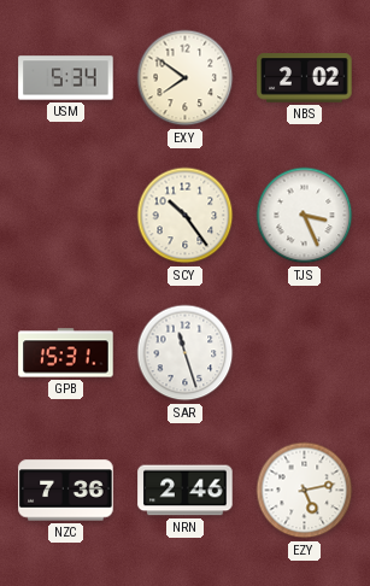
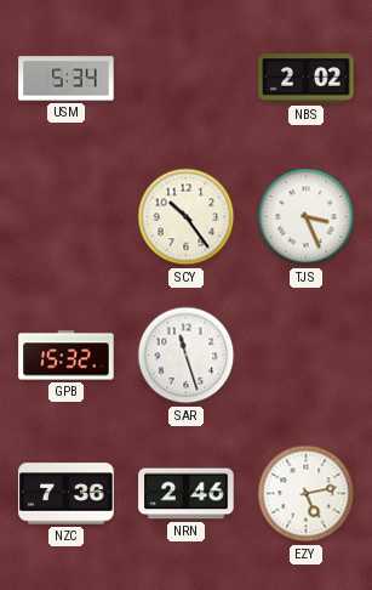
EXY: 7:51 -> none
GPB: 15:31 -> 15:32
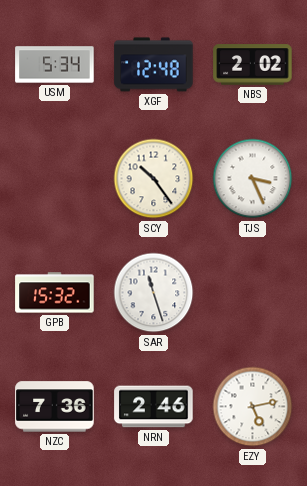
XGF: none -> 12:48
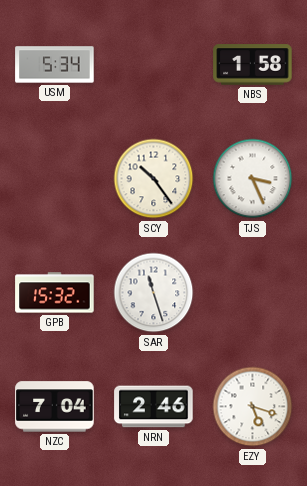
XGF: 12:48 -> none
NBS: 2:02 -> 1:58
NZC: 7:36 -> 7:04
EZY: 5:13 -> 5:18
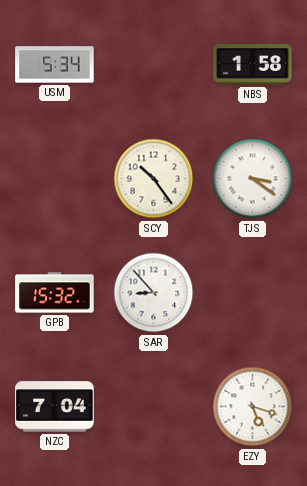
TJS: 3:26 -> 3:21
SAR: 11:27 -> 8:53
NRN: 2:46 -> none
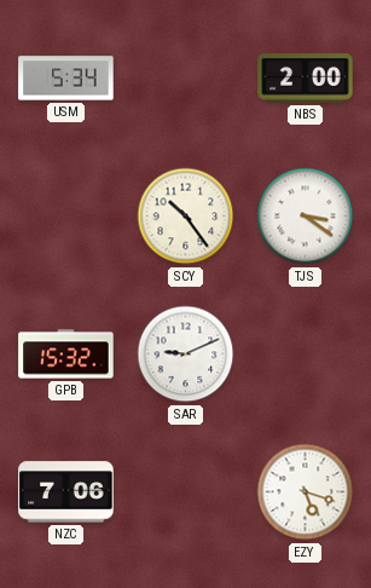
NBS: 1:58 -> 2:00
SAR: 8:53 -> 9:11
NZC: 7:04 -> 7:06
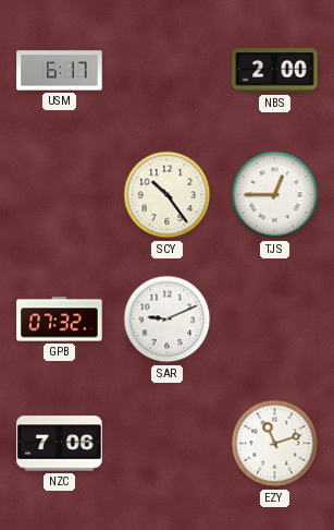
USM: 5:34 -> 6:17
TJS: 3:21 -> 12:45
GPB: 15:32 -> 07:32
EZY: 5:18 -> 11:12
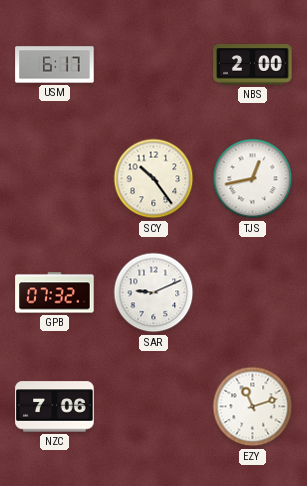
TJS: 12:45 -> 12:43
